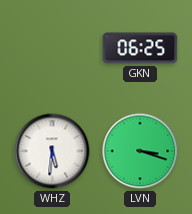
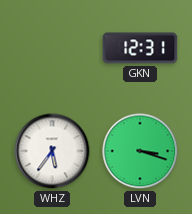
GKN: 06:25 -> 12:31
WHZ: 5:31 -> 5:36
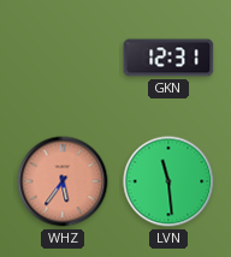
WHZ dial: white -> salmon
LVN: 3:18 -> 11:29
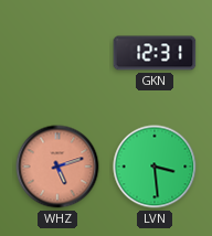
WHZ: 5:36 -> 5:12
LVN: 11:29 -> 3:29
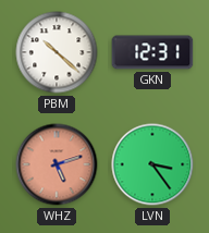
PBM: none -> 10:22
LVN: 3:29 -> 3:24
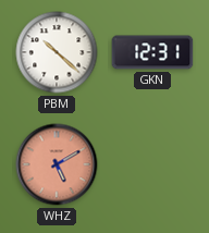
WHZ: 5:12 -> 5:10
LVN: 3:24 -> none
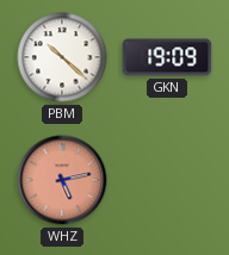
GKN: 12:31 -> 19:09
WHZ: 5:10 -> 5:13
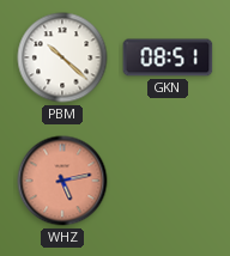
GKN: 19:09 -> 08:51
